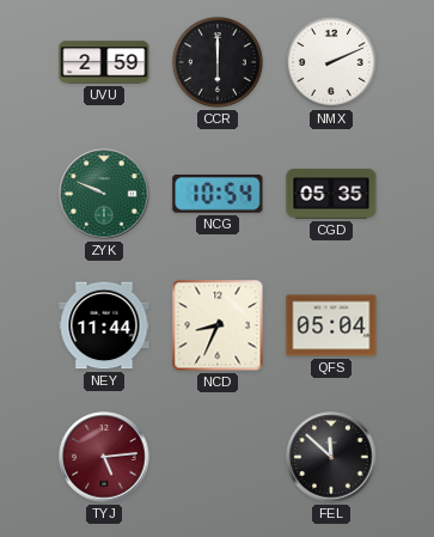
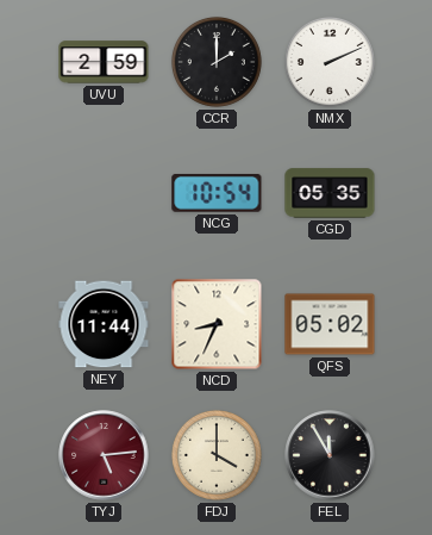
CCR: 6:00 -> 2:00
ZYK: 9:49 -> none
QFS: 05:04 -> 05:02
FDJ: none -> 4:00
FEL: 11:52 -> 11:55
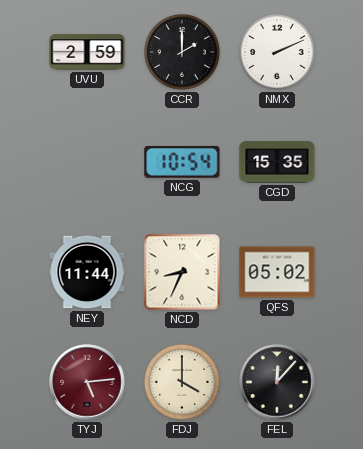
CGD: 05:35 -> 15:35
FEL: 11:55 -> 12:07
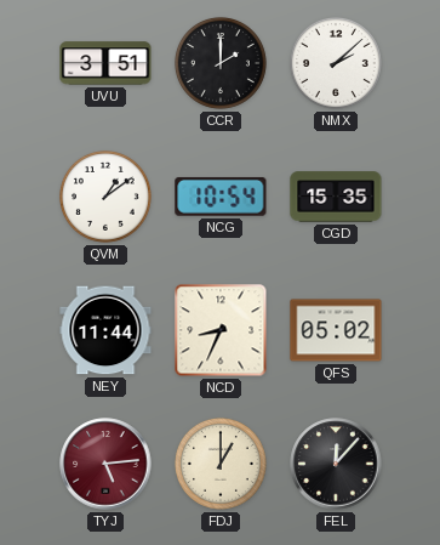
UVU: 2:59 -> 3:51
NMX: 2:11 -> 2:08
QVM: none -> 1:09
FDJ: 4:00 -> 1:00
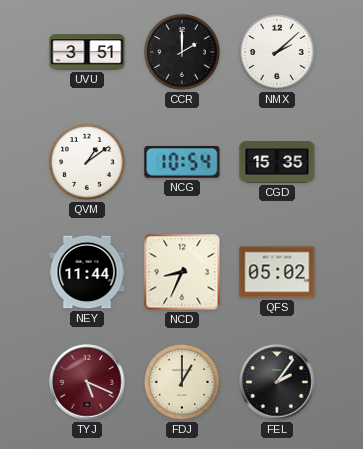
TYJ: 5:14 -> 5:19
FEL: 12:07 -> 2:06
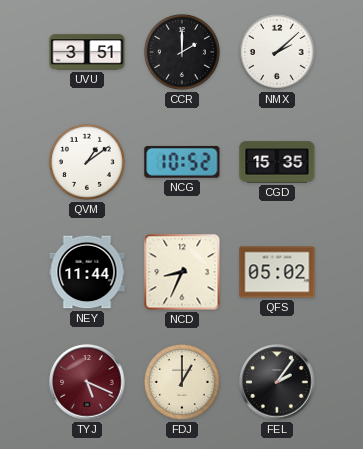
NCG: 10:54 -> 10:52
